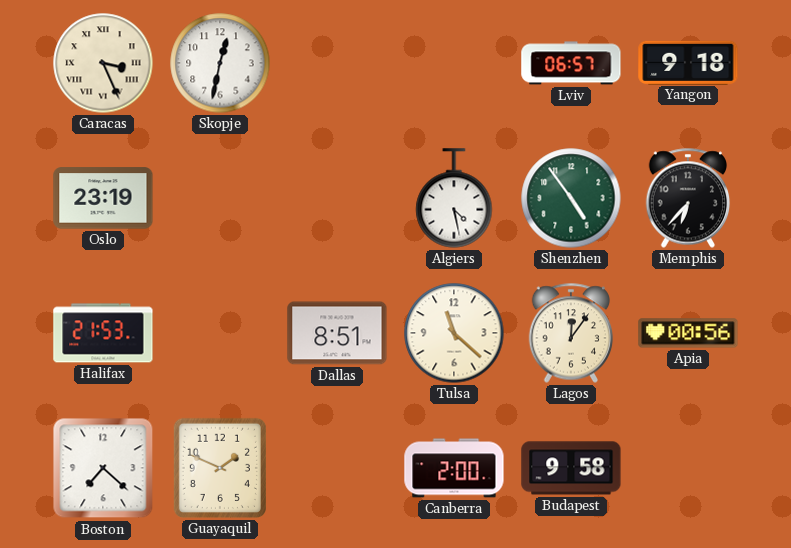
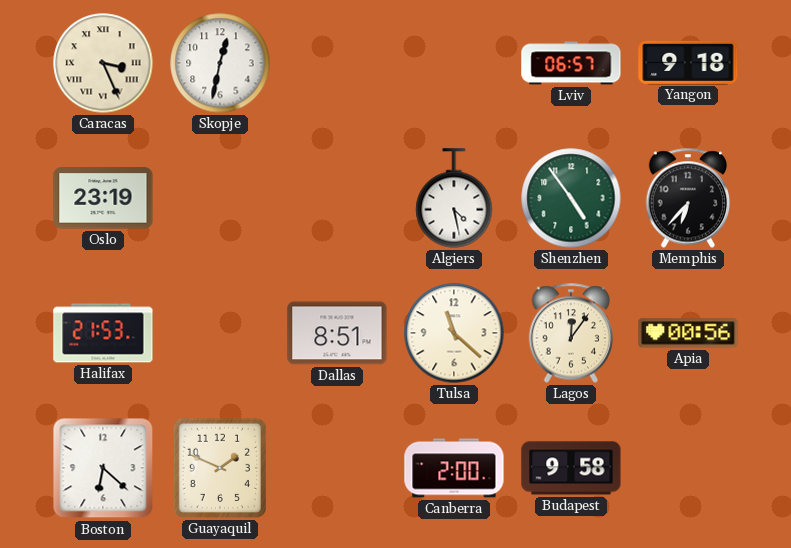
Boston: 7:22 -> 6:22
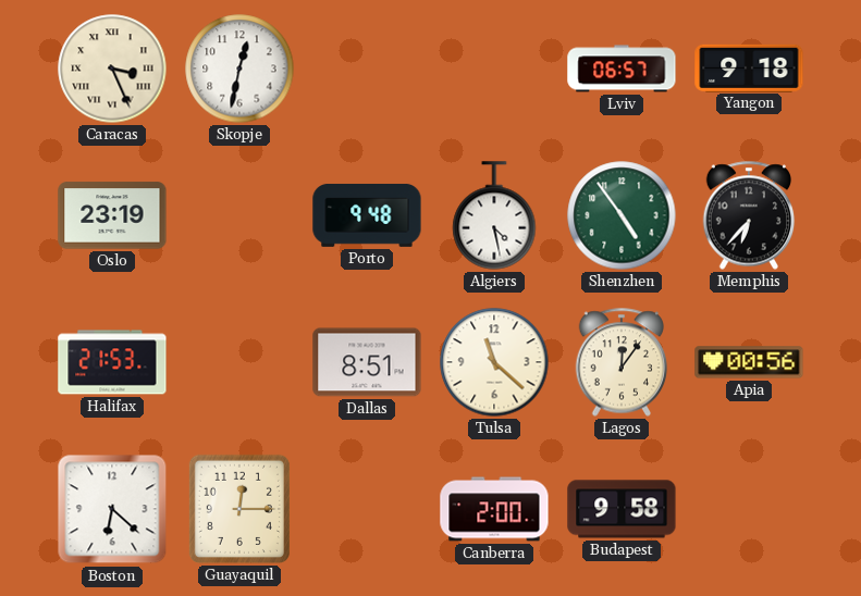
Porto: none -> 9:48
Guayaquil: 1:49 -> 12:15
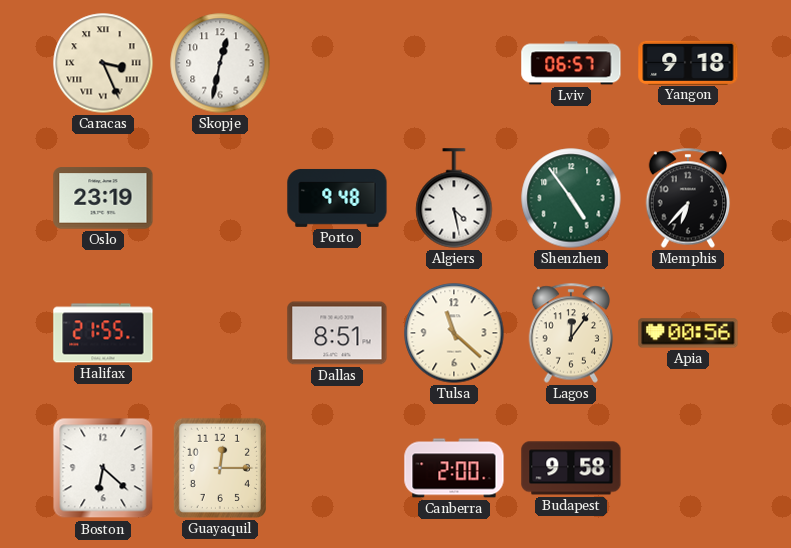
Halifax: 21:53 -> 21:55
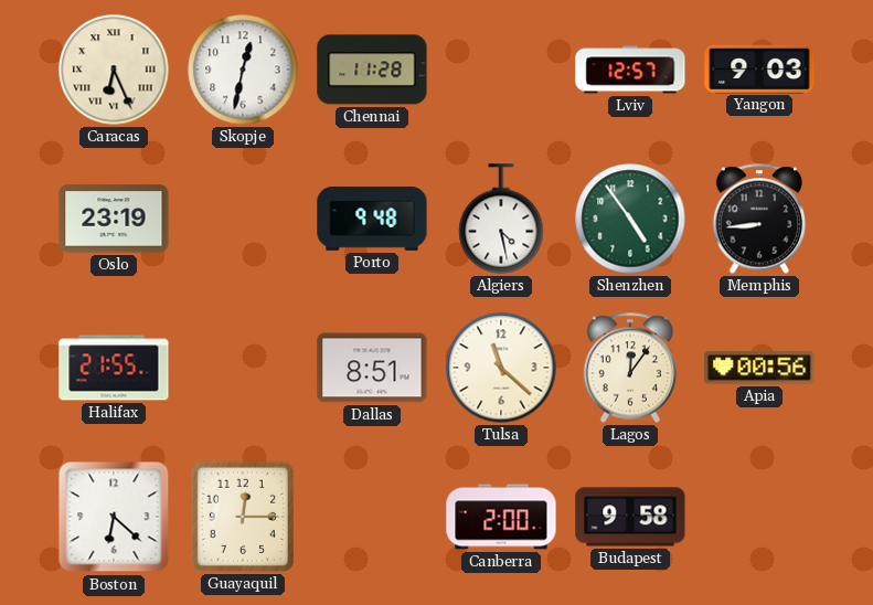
Caracas: 3:26 -> 6:26
Chennai: none -> 11:28
Lviv: 06:57 -> 12:57
Yangon: 9:18 -> 9:03
Memphis: 6:37 -> 8:44
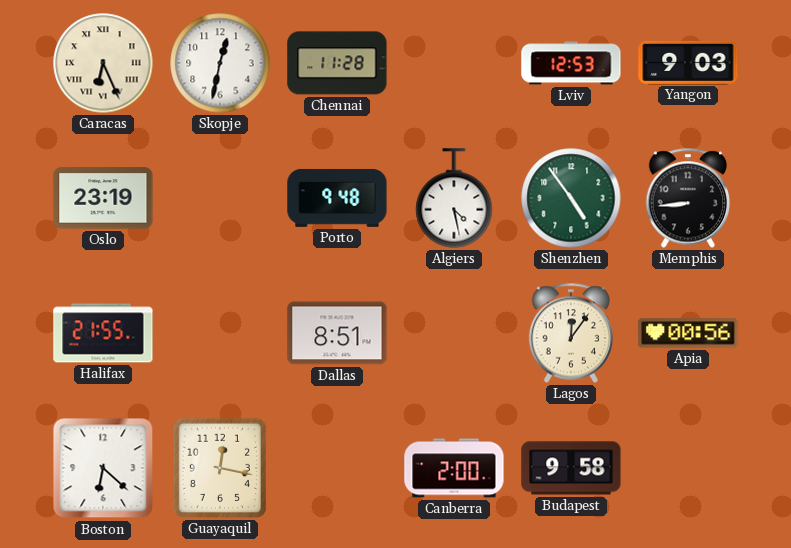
Lviv: 12:57 -> 12:53
Tulsa: 11:22 -> none
Guayaquil: 12:15 -> 12:17
